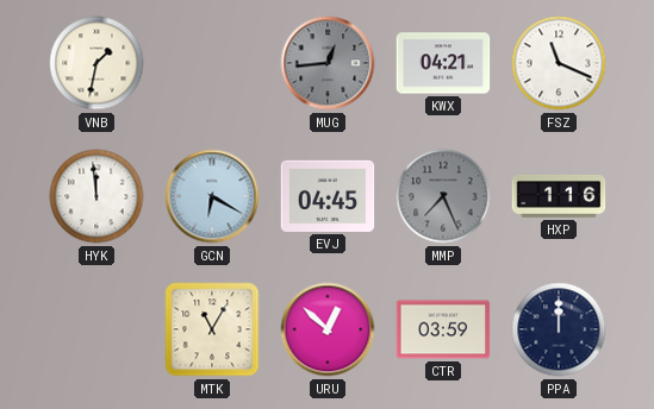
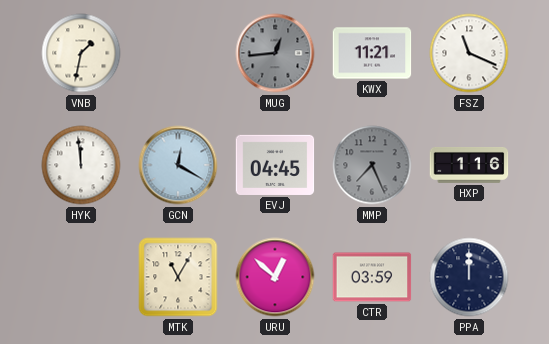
KWX: 04:21 -> 11:21
GCN: 6:20 -> 12:20
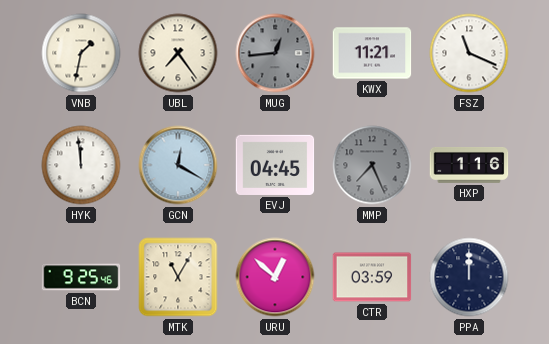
UBL: none -> 7:24
BCN: none -> 9:25
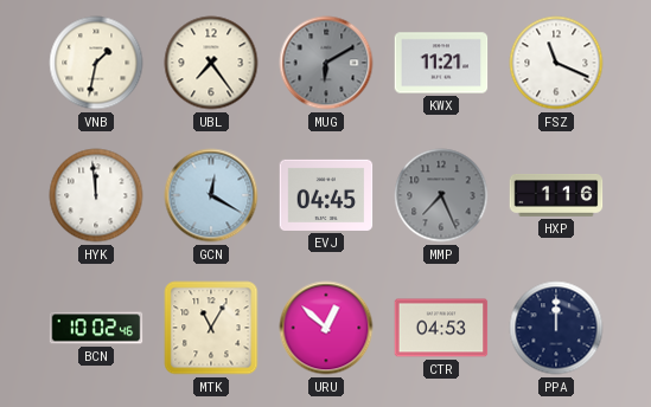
MUG: 12:44 -> 6:10
BCN: 9:25 -> 10:02
CTR: 03:59 -> 04:53
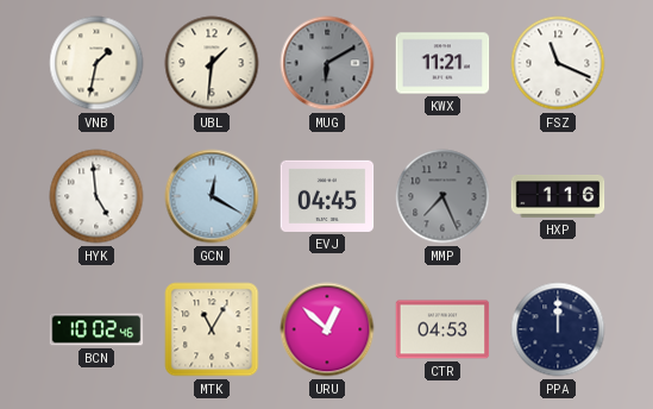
UBL: 7:24 -> 1:31
HYK: 11:59 -> 4:59
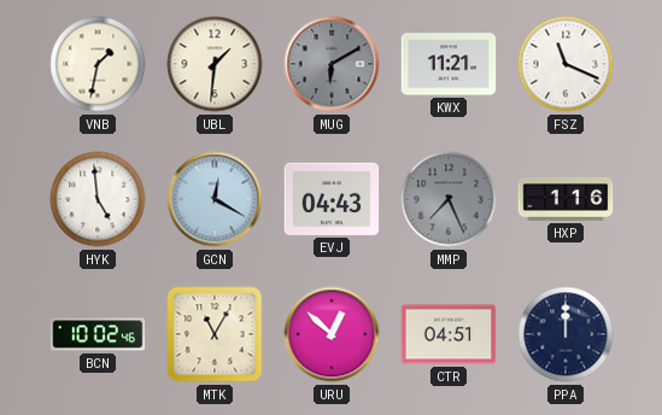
EVJ: 04:45 -> 04:43
CTR: 04:53 -> 04:51
